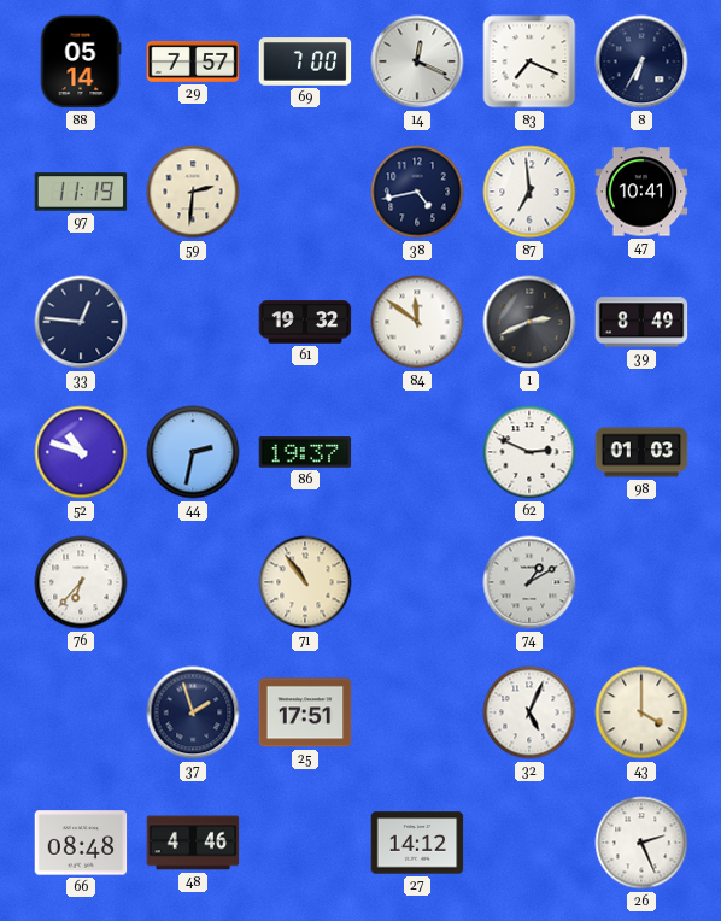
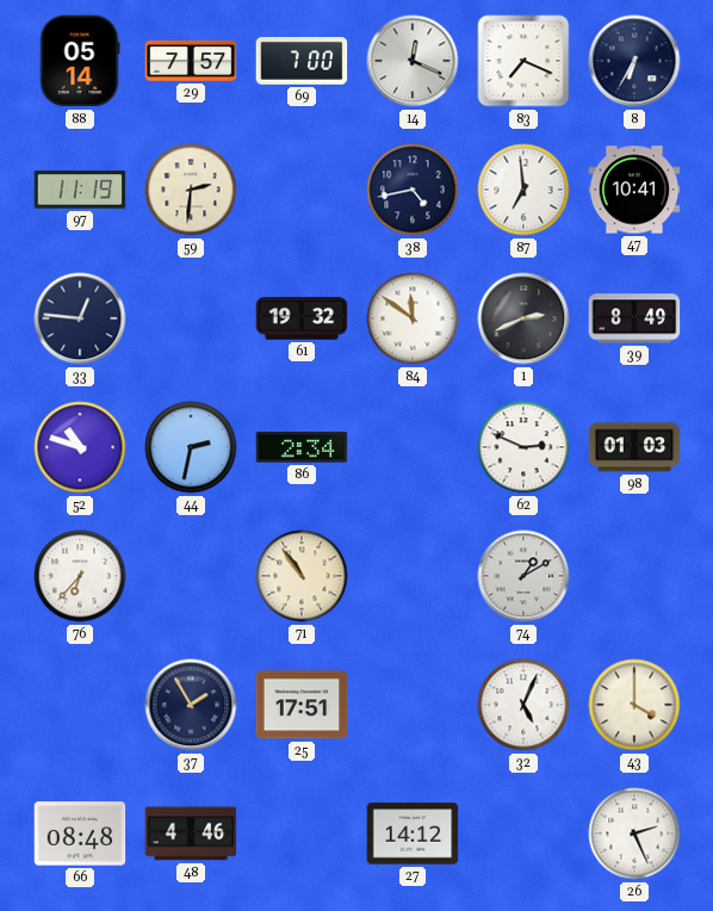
86: 19:37 -> 2:34
37: 1:57 -> 1:55
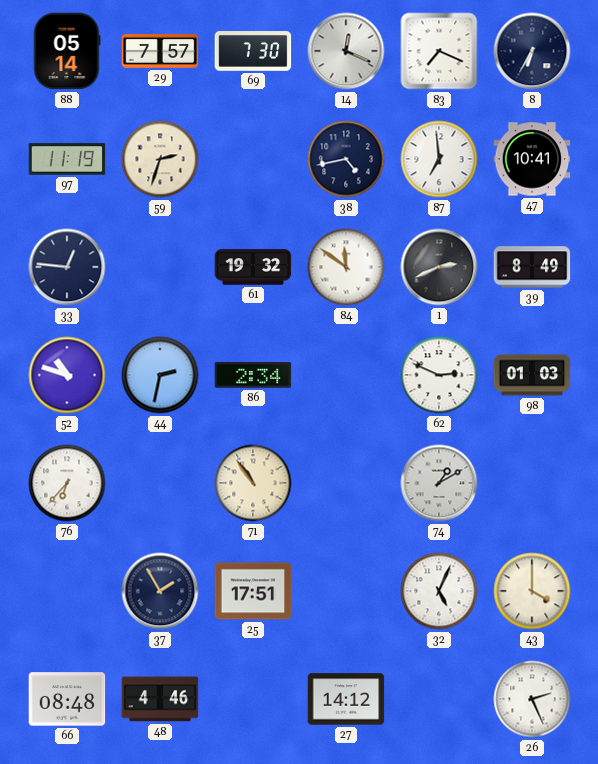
69: 7:00 -> 7:30
59: 2:31 -> 2:33
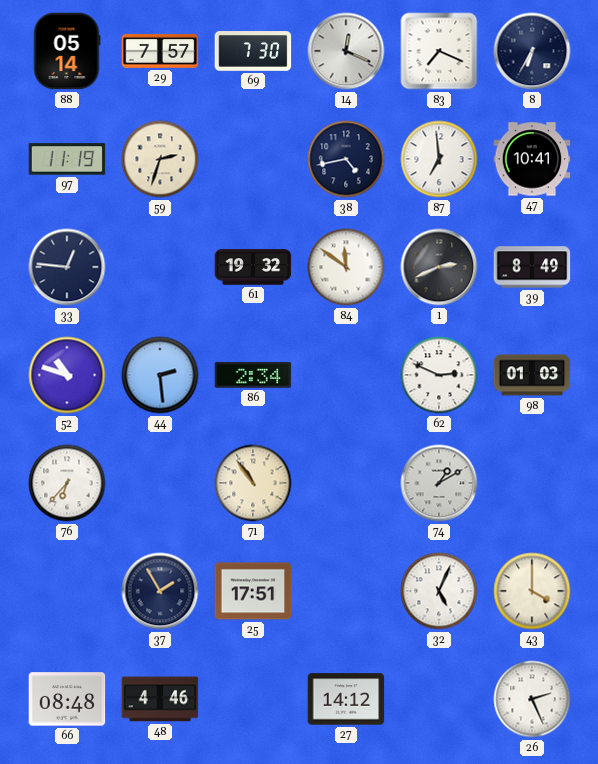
44: 2:32 -> 2:29
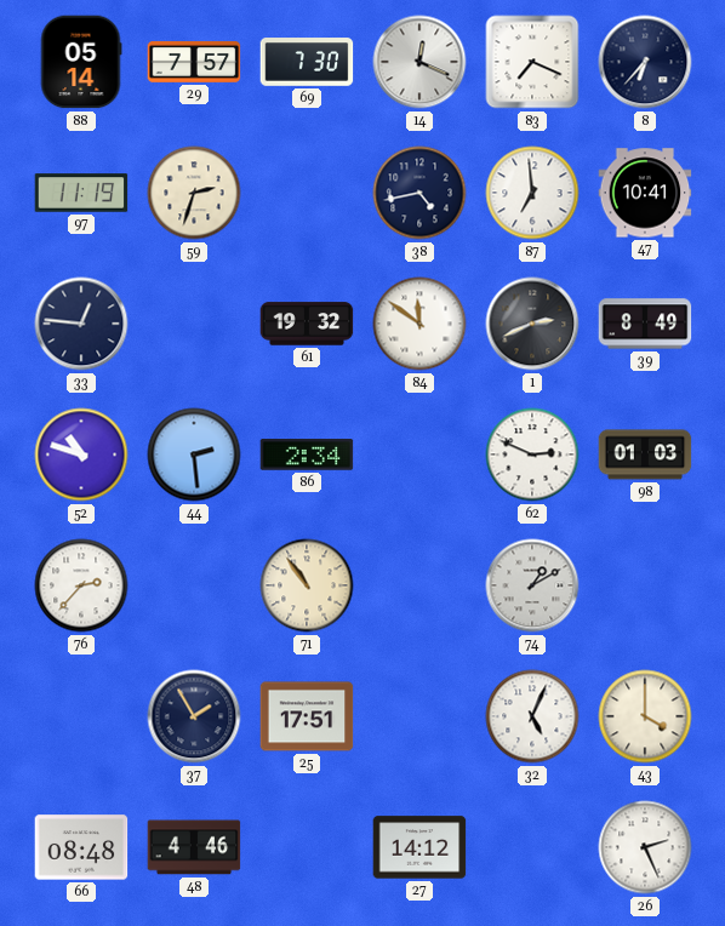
8: 6:35 -> 6:37
76: 6:37 -> 2:37
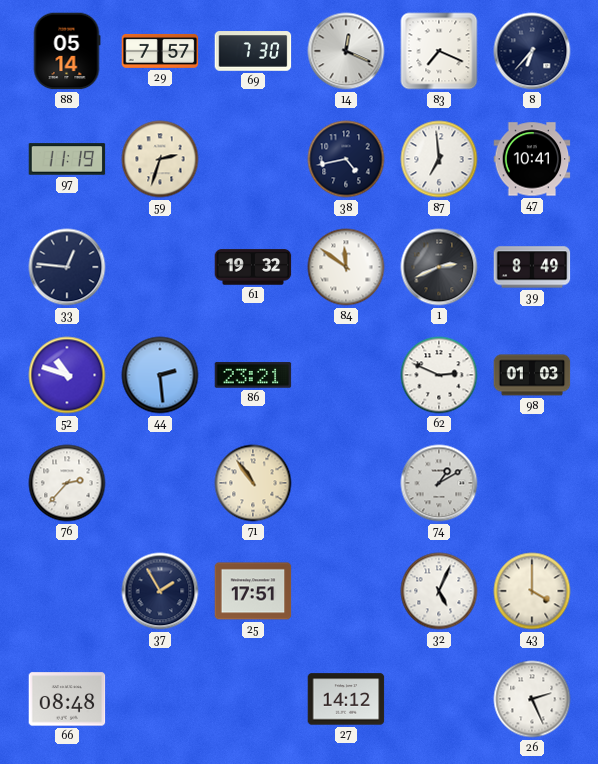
86: 2:34 -> 23:21
48: 4:46 -> none
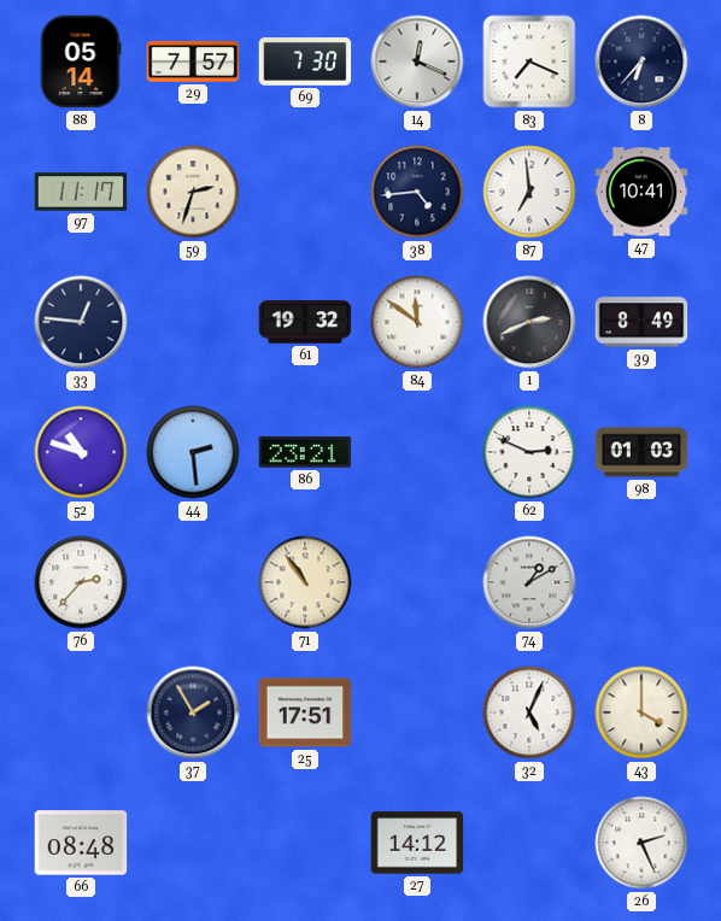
97: 11:19 -> 11:17
38: 4:43 -> 4:44
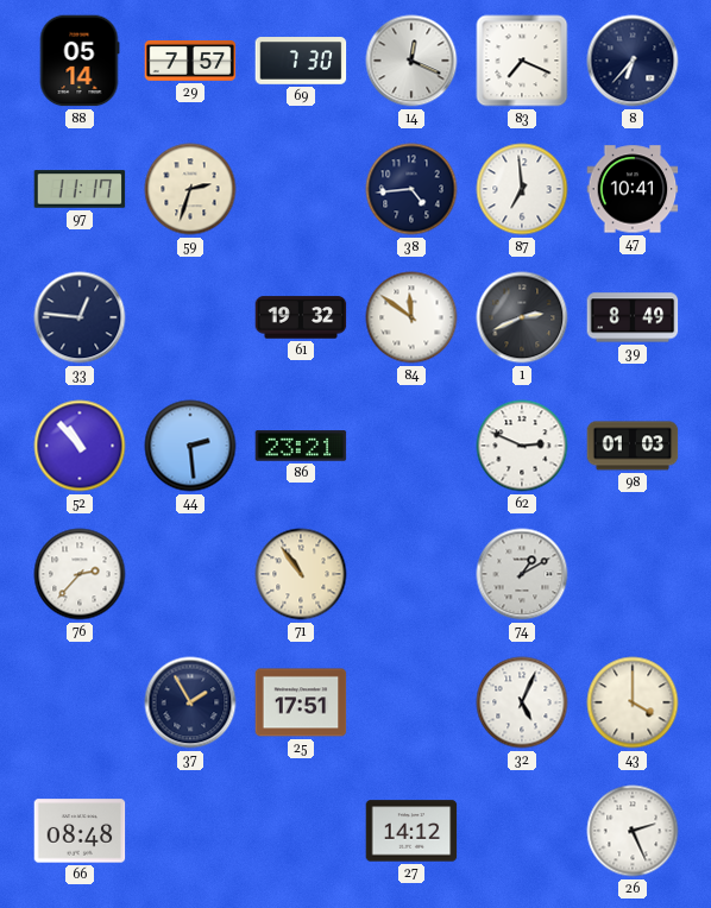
52: 10:48 -> 10:53
